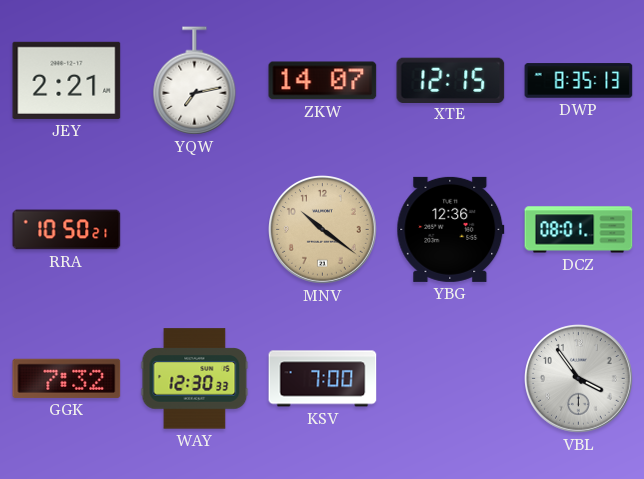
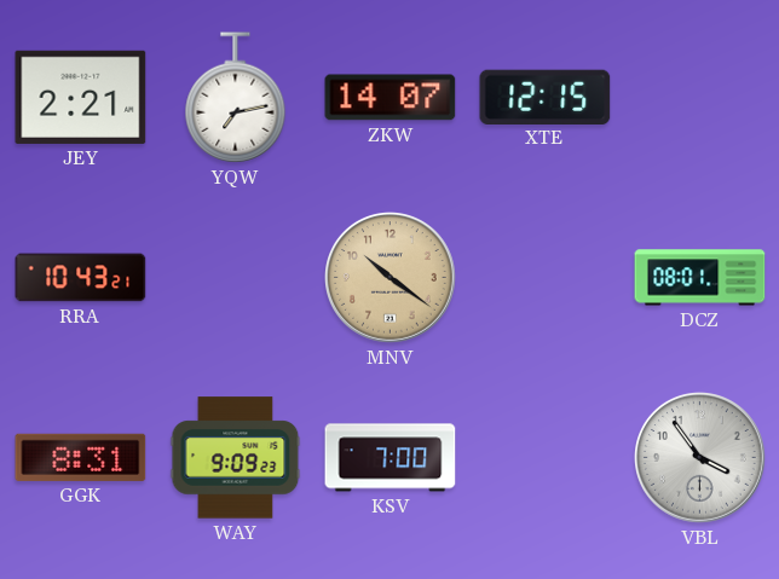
DWP: 8:35 -> none
RRA: 10:50 -> 10:43
YBG: 12:36 -> none
GGK: 7:32 -> 8:31
WAY: 12:30 -> 9:09
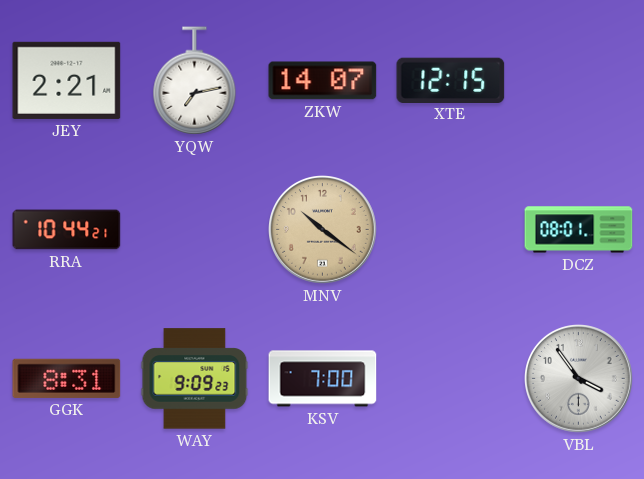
RRA: 10:43 -> 10:44
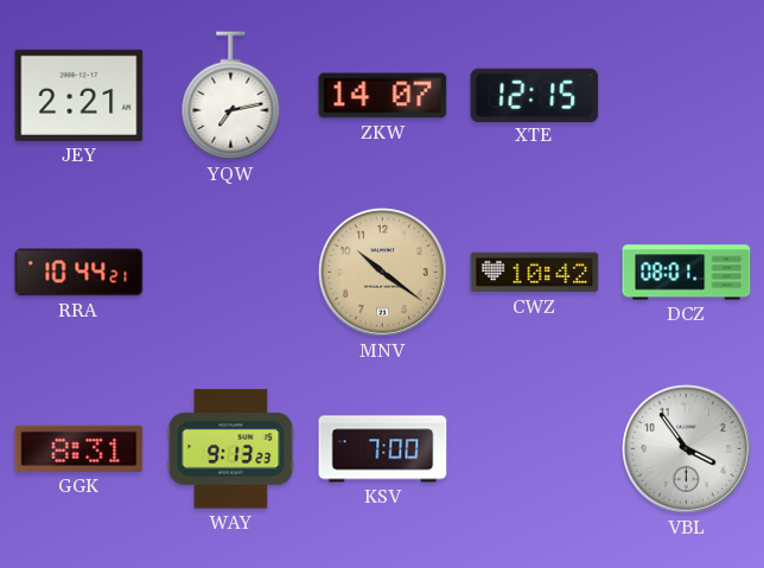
CWZ: none -> 10:42
WAY: 9:09 -> 9:13
